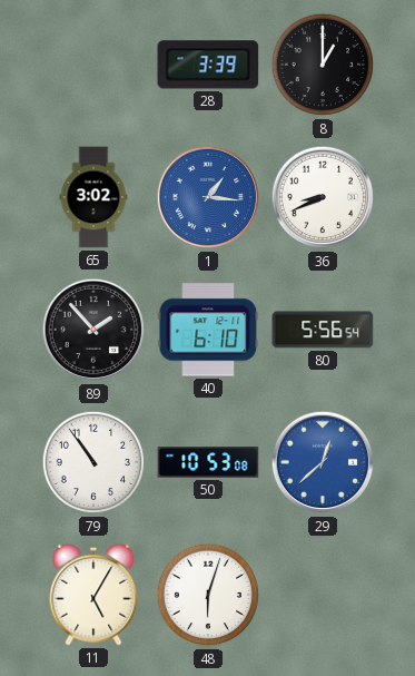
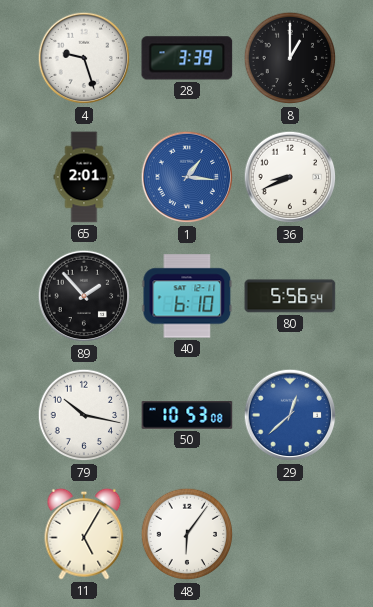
4: none -> 9:27
65: 3:02 -> 2:01
79: 10:54 -> 10:17
48: 6:03 -> 6:06
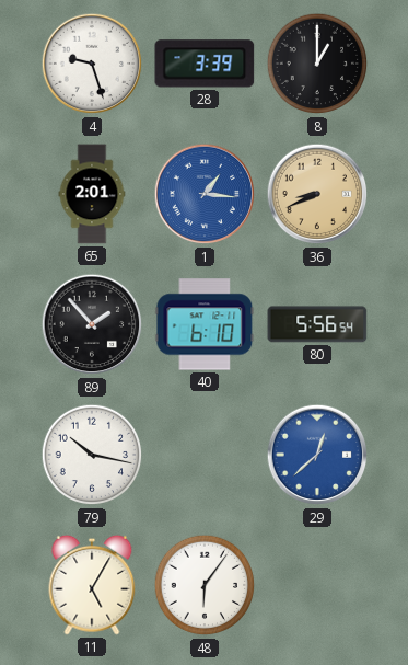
36 dial: white -> champagne
50: 10:53 -> none
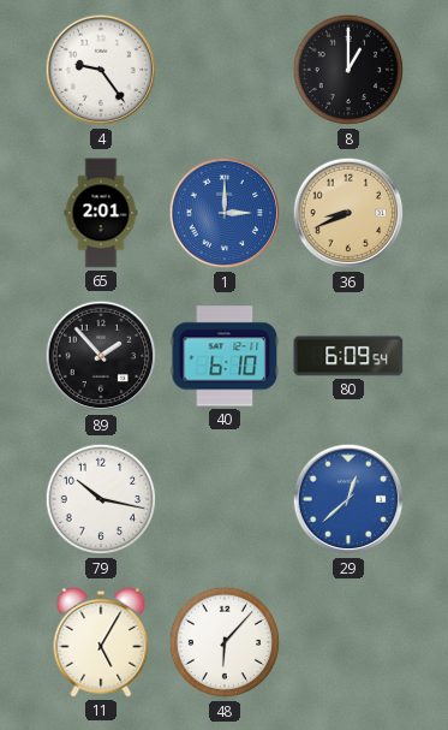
4: 9:27 -> 9:24
28: 3:39 -> none
1: 1:16 -> 3:00
80: 5:56 -> 6:09
48: 6:06 -> 6:07
